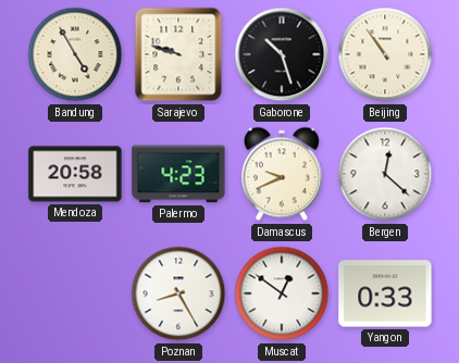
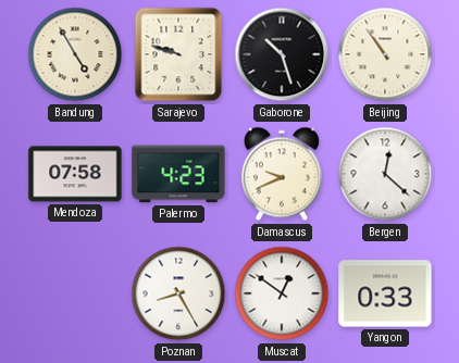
Mendoza: 20:58 -> 07:58
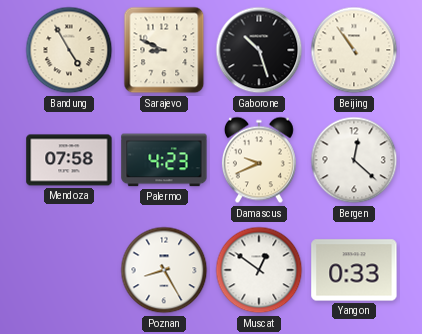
Sarajevo: 9:48 -> 8:49
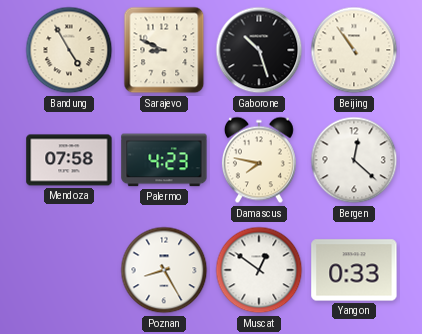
Damascus: 9:41 -> 7:47
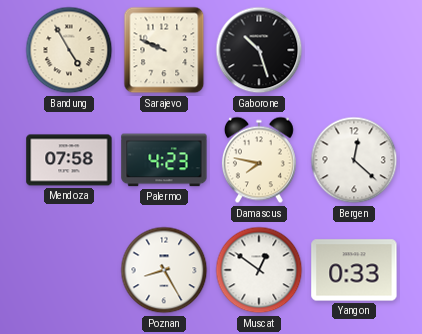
Sarajevo: 8:49 -> 9:49
Beijing: 10:54 -> none
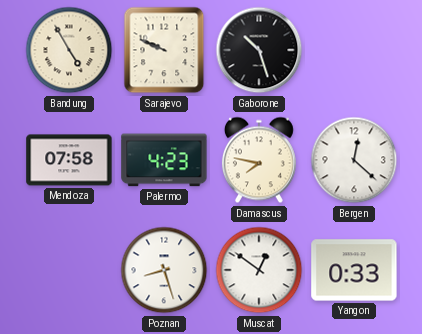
Poznan: 8:25 -> 8:27
